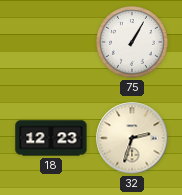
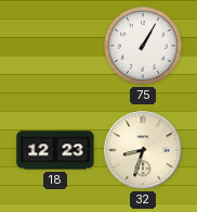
32: 2:33 -> 8:33
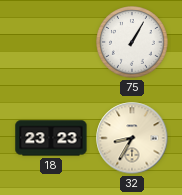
18: 12:23 -> 23:23
32: 8:33 -> 8:35
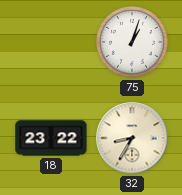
75: 1:05 -> 1:03
18: 23:23 -> 23:22
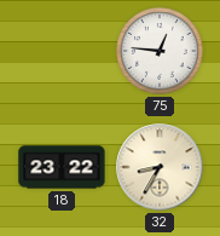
75: 1:03 -> 12:46
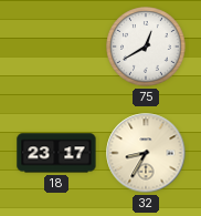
75: 12:46 -> 12:40
18: 23:22 -> 23:17
